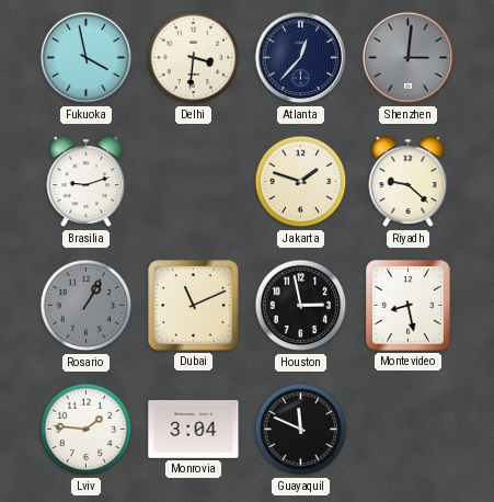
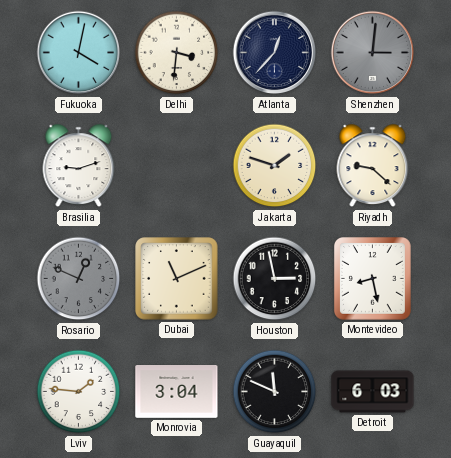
Fukuoka: 3:58 -> 4:02
Rosario: 1:05 -> 12:49
Detroit: none -> 6:03
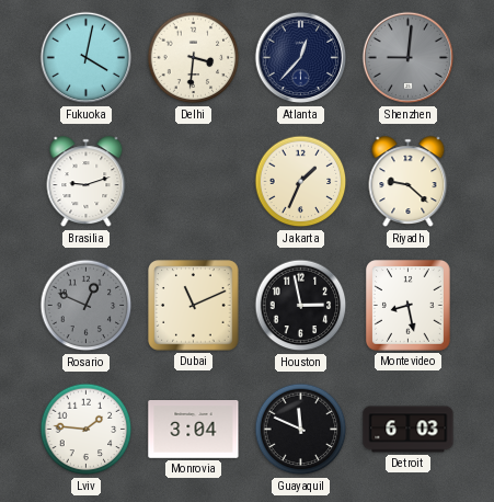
Shenzhen: 3:01 -> 9:01
Jakarta: 1:48 -> 1:34
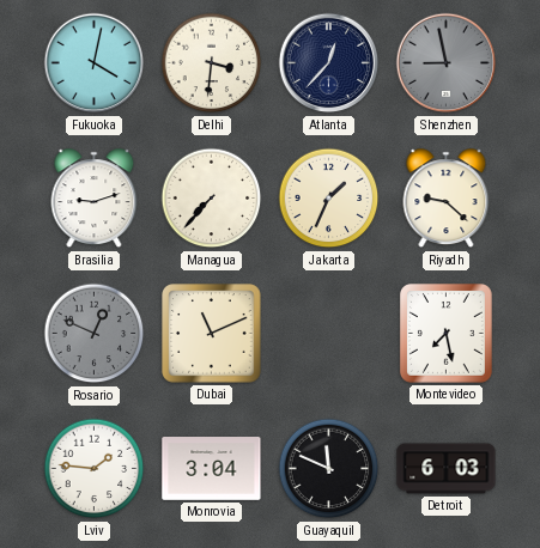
Shenzhen: 9:01 -> 8:58
Managua: none -> 7:37
Houston: 2:58 -> none
Montevideo: 8:28 -> 7:28
